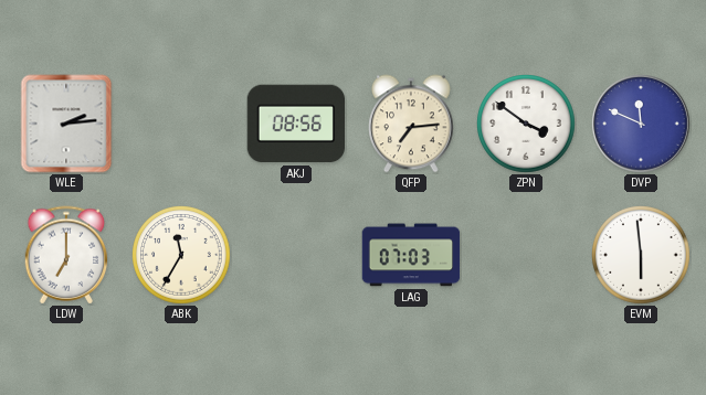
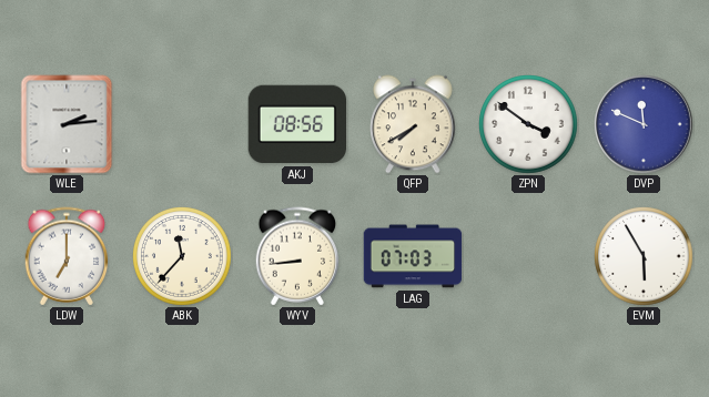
QFP: 7:14 -> 7:40
ABK: 11:35 -> 11:37
WYV: none -> 8:44
EVM: 5:59 -> 5:55
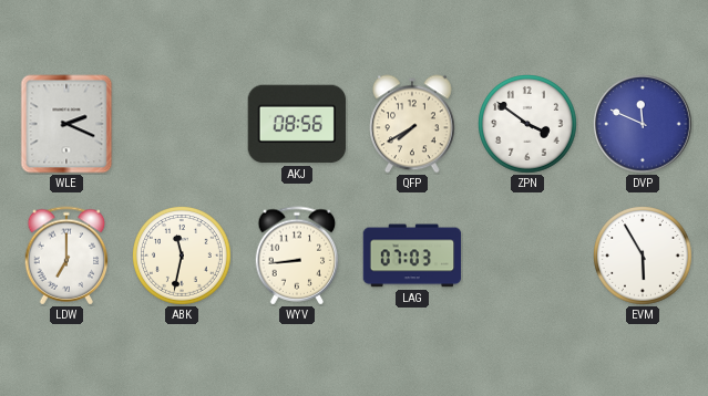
WLE: 2:14 -> 2:19
ABK: 11:37 -> 11:32
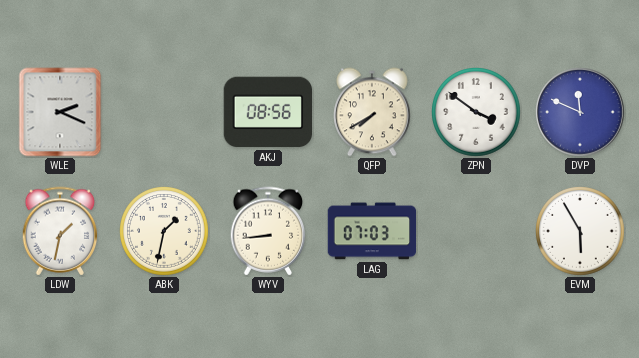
LDW: 7:00 -> 1:32
ABK: 11:32 -> 1:32
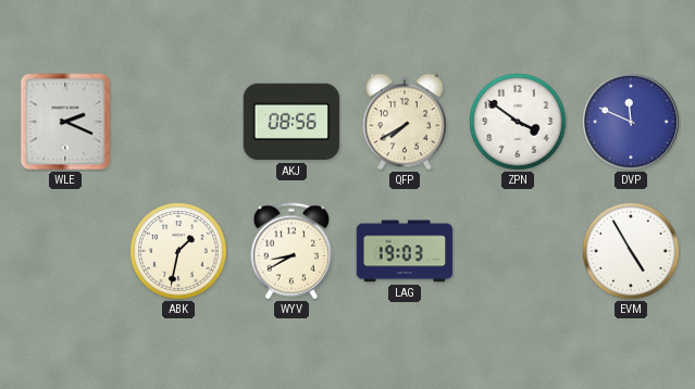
LDW: 1:32 -> none
WYV: 8:44 -> 8:40
LAG: 07:03 -> 19:03
EVM: 5:55 -> 4:55
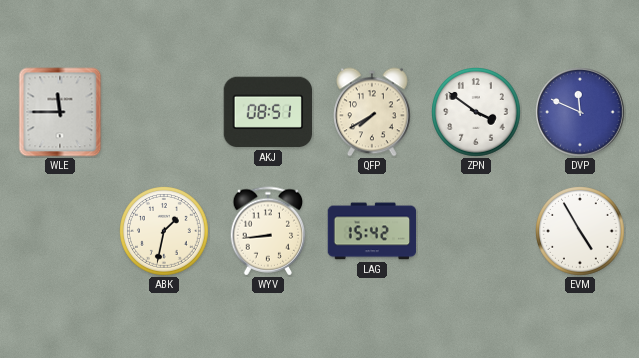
WLE: 2:19 -> 11:45
AKJ: 08:56 -> 08:51
WYV: 8:40 -> 8:44
LAG: 19:03 -> 15:42
